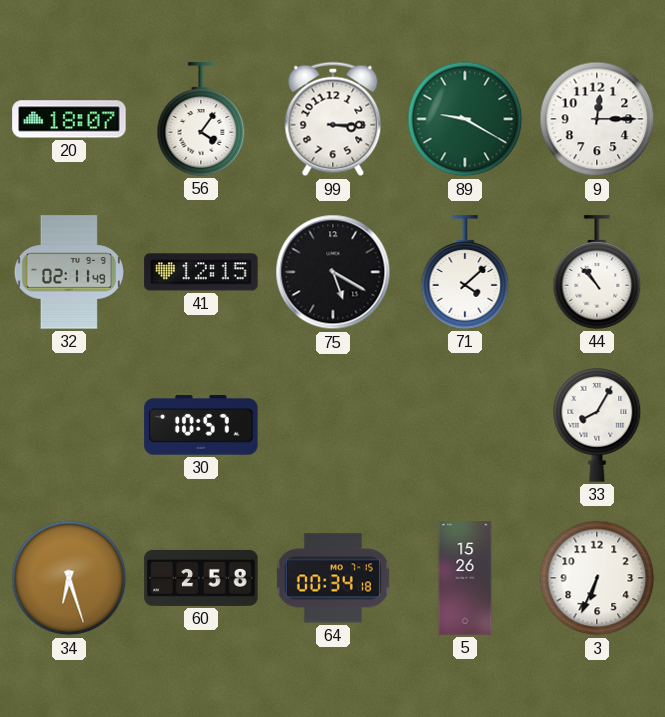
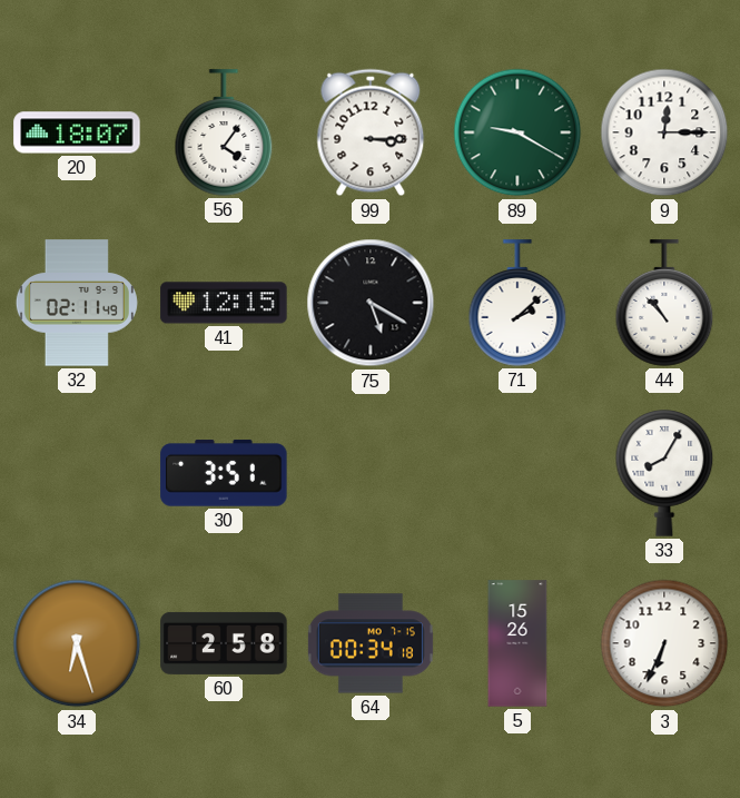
71: 4:08 -> 2:08
30: 10:57 -> 3:51
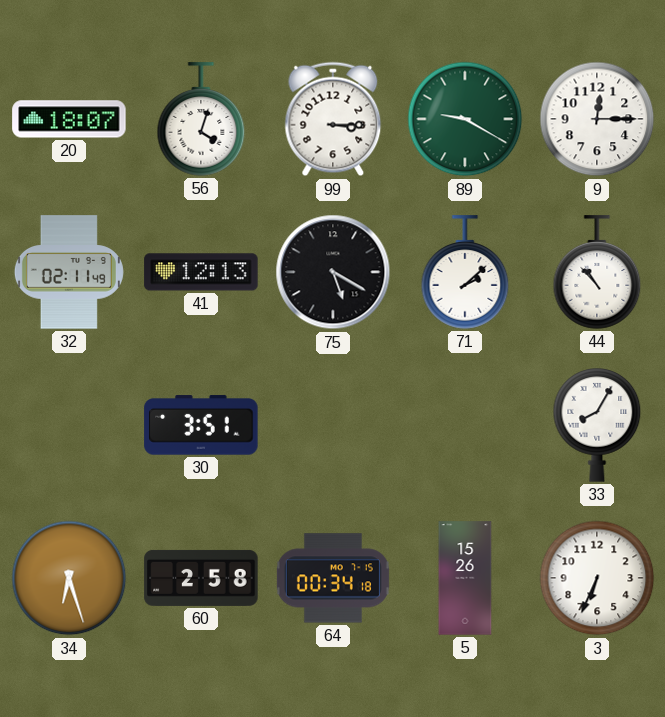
56: 4:06 -> 4:03
41: 12:15 -> 12:13
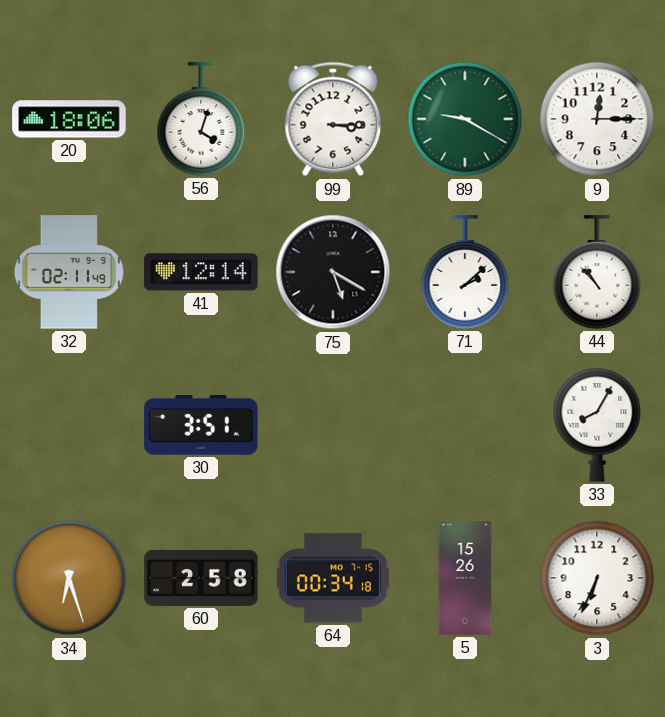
20: 18:07 -> 18:06
41: 12:13 -> 12:14
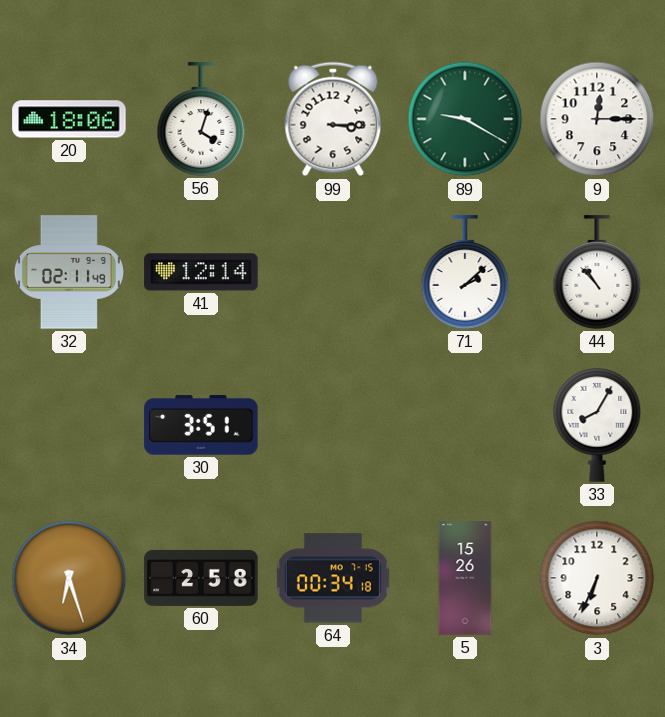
75: 5:20 -> none
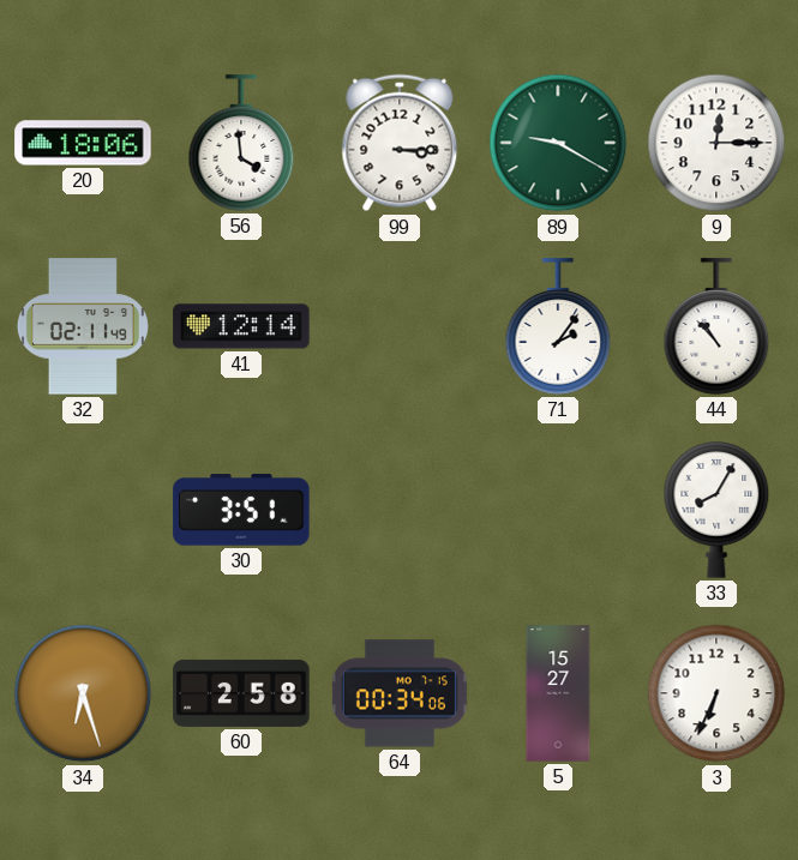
56: 4:03 -> 3:59
71: 2:08 -> 2:06
64: 00:34:18 -> 00:34:06
5: 15:26 -> 15:27
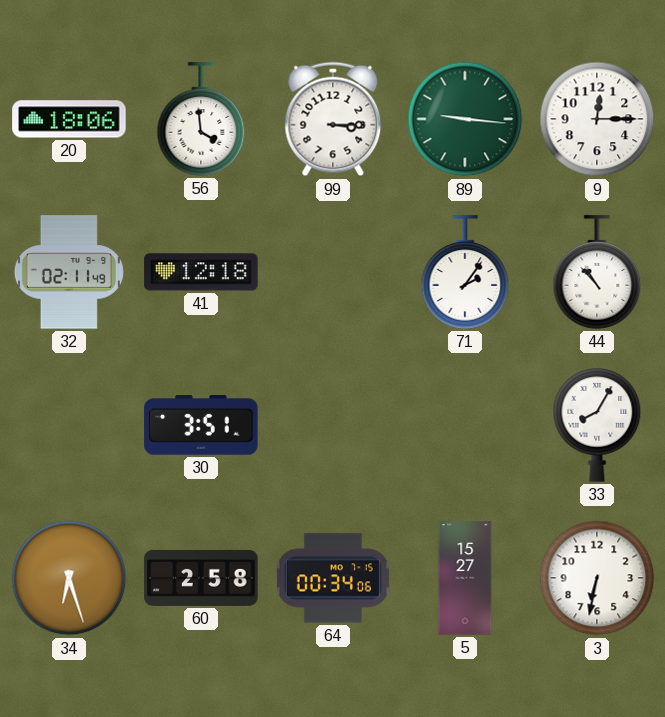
89: 9:20 -> 9:16
41: 12:14 -> 12:18
3: 6:34 -> 6:32
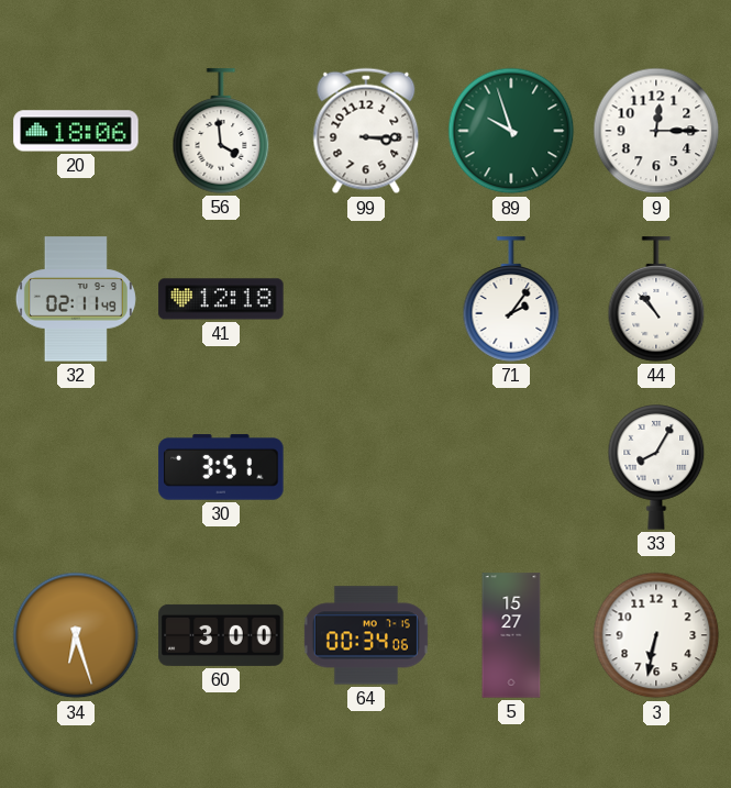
89: 9:16 -> 9:57
60: 2:58 -> 3:00
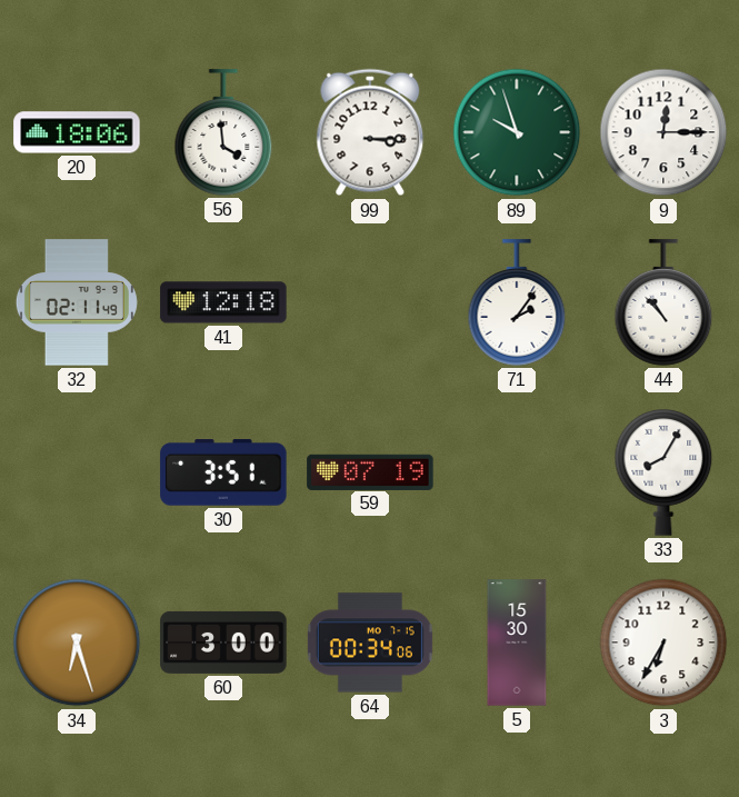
59: none -> 07:19
5: 15:27 -> 15:30
3: 6:32 -> 6:35
